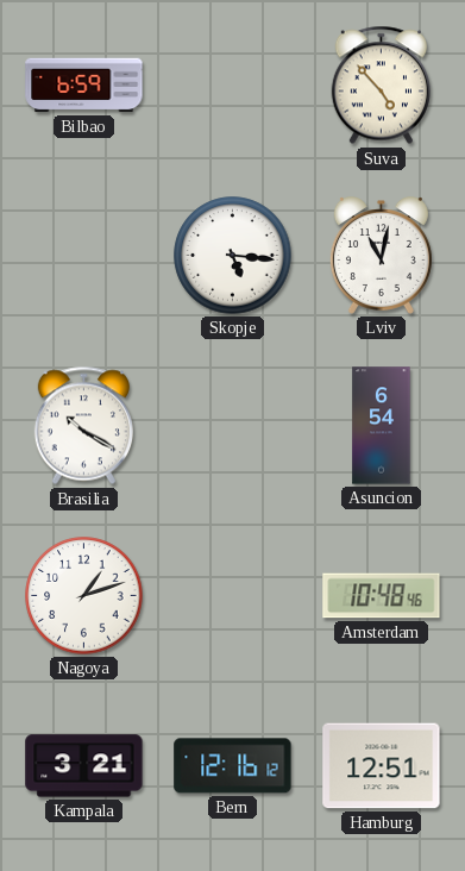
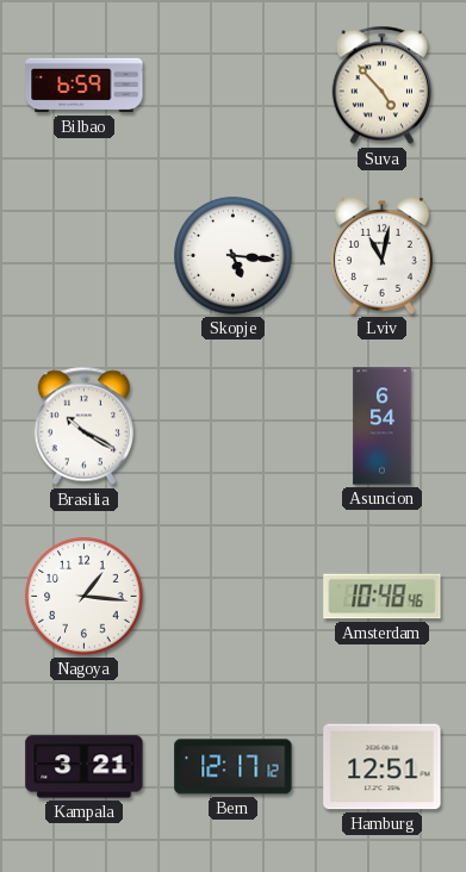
Nagoya: 1:12 -> 1:16
Bern: 12:16 -> 12:17
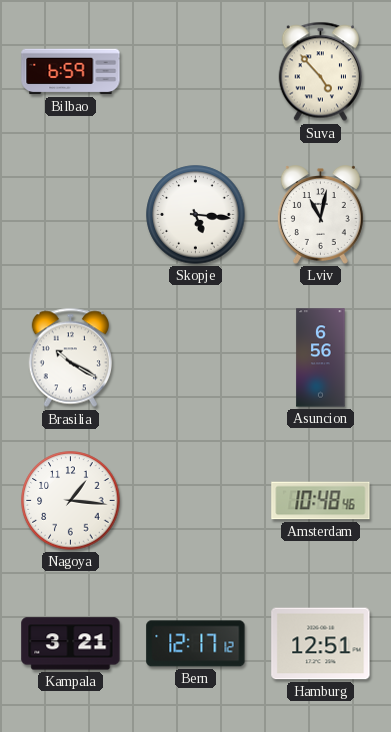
Asuncion: 6:54 -> 6:56
